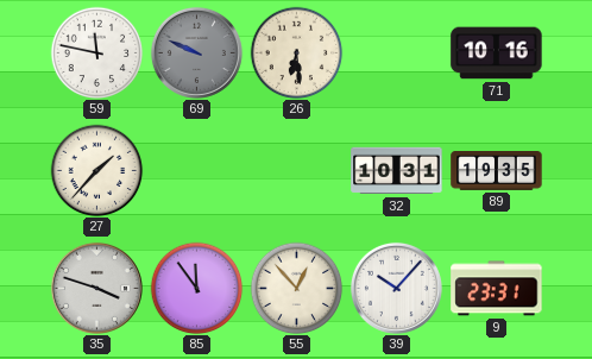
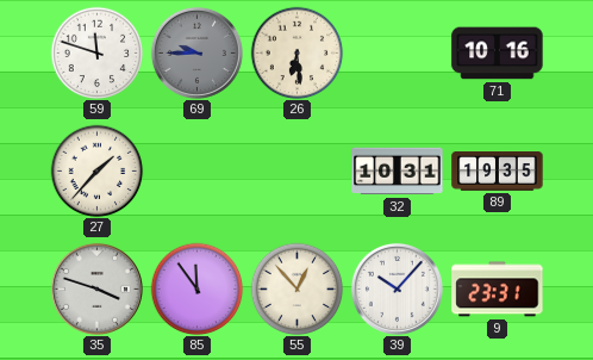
59: 11:47 -> 11:48
69: 9:49 -> 9:45
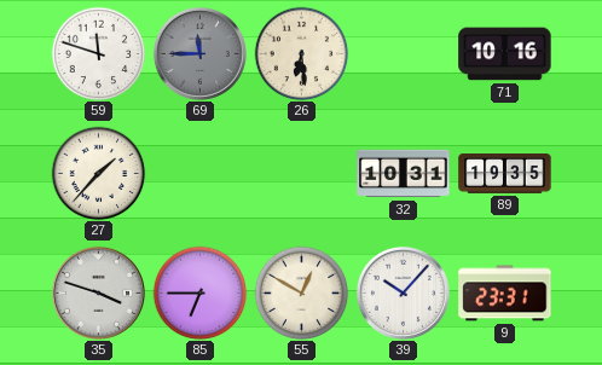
69: 9:45 -> 11:45
85: 11:54 -> 6:45
55: 12:53 -> 12:50
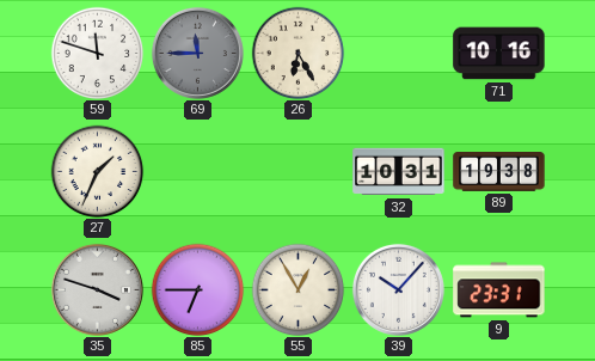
26: 6:29 -> 6:25
27: 1:37 -> 1:34
89: 19:35 -> 19:38
55: 12:50 -> 12:55
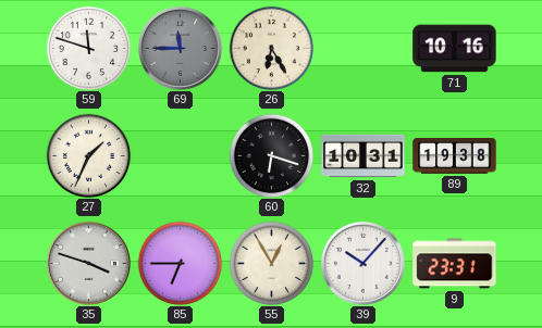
60: none -> 6:18
